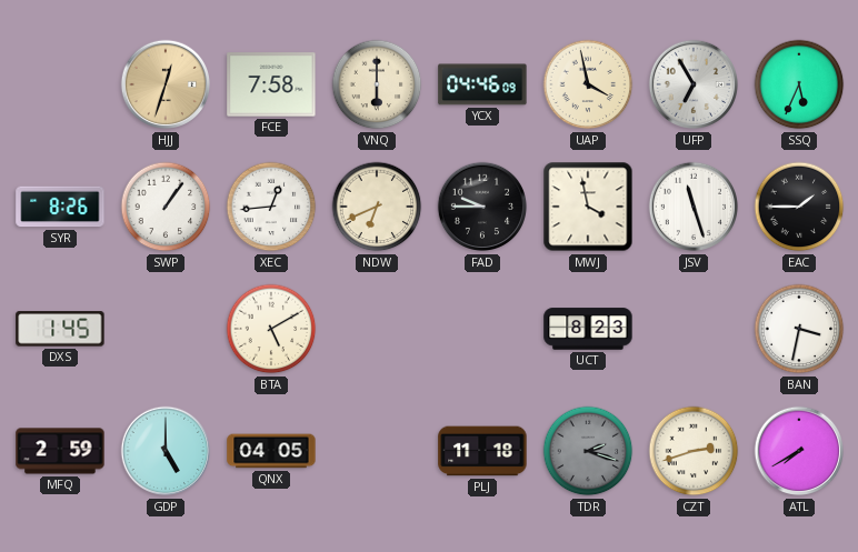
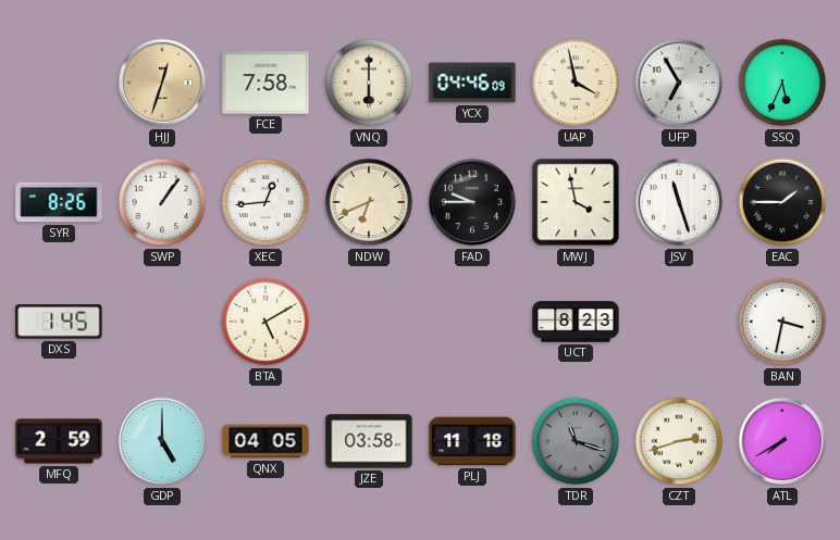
JZE: none -> 03:58
TDR: 2:18 -> 11:18
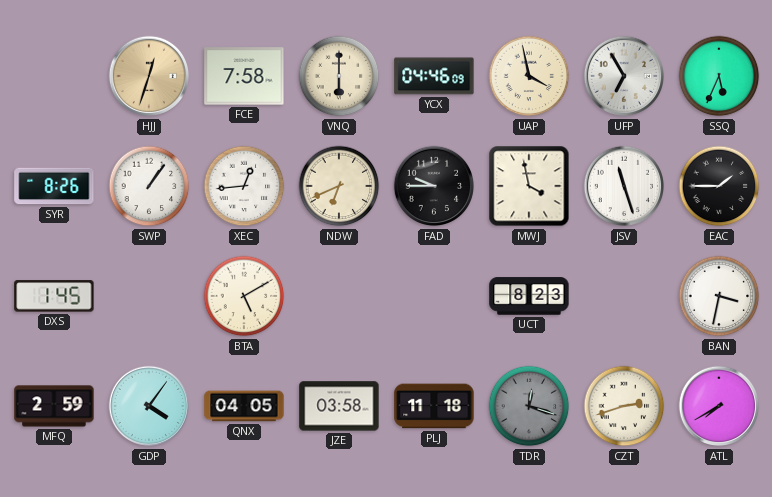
GDP: 5:00 -> 4:06
TDR: 11:18 -> 12:18
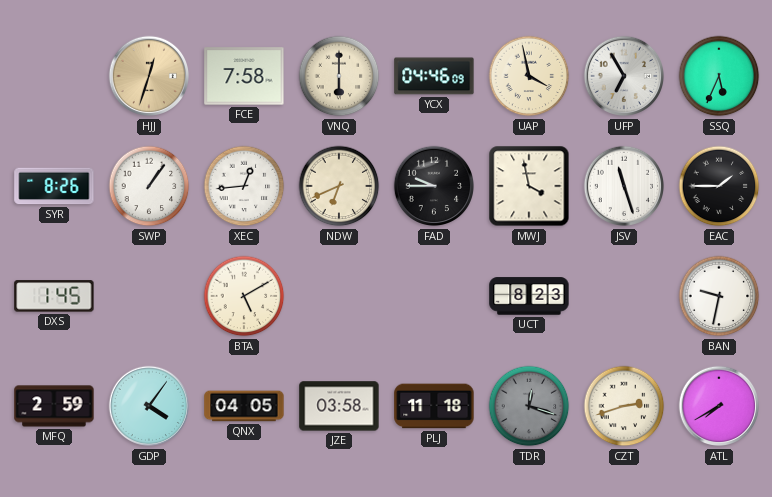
BAN: 3:32 -> 9:32
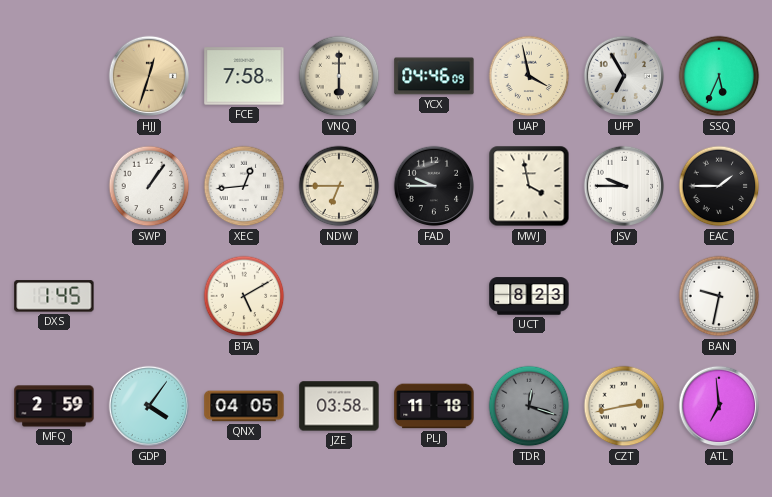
SYR: 8:26 -> none
NDW: 6:41 -> 6:45
JSV: 11:27 -> 9:45
CZT: 2:42 -> 2:43
ATL: 7:40 -> 6:59
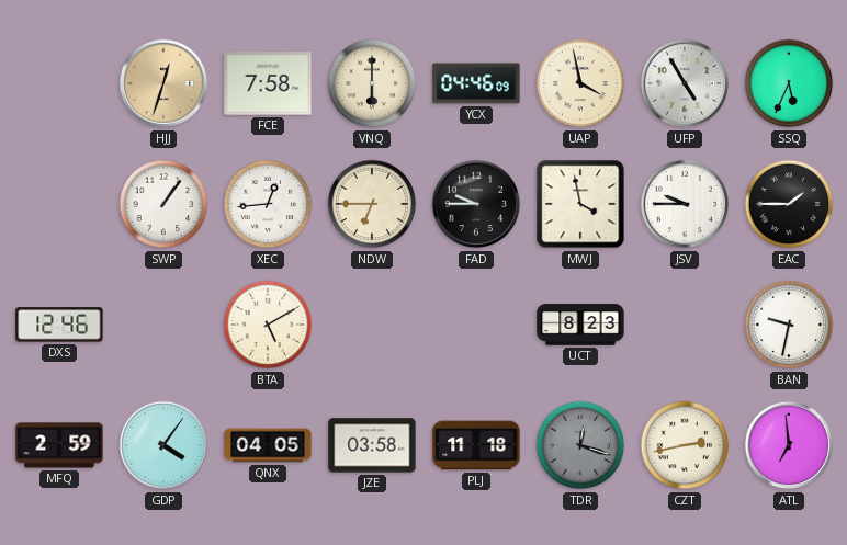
UFP: 6:55 -> 4:55
DXS: 1:45 -> 12:46
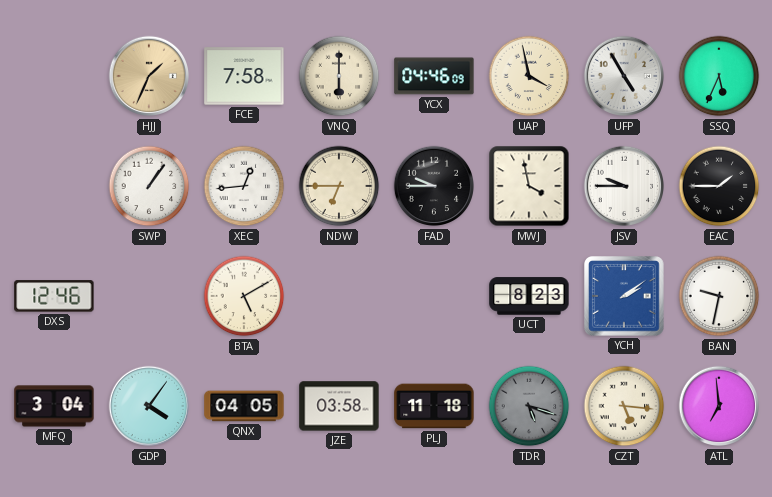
HJJ: 12:33 -> 1:34
YCH: none -> 2:09
MFQ: 2:59 -> 3:04
TDR: 12:18 -> 5:18
CZT: 2:43 -> 5:16
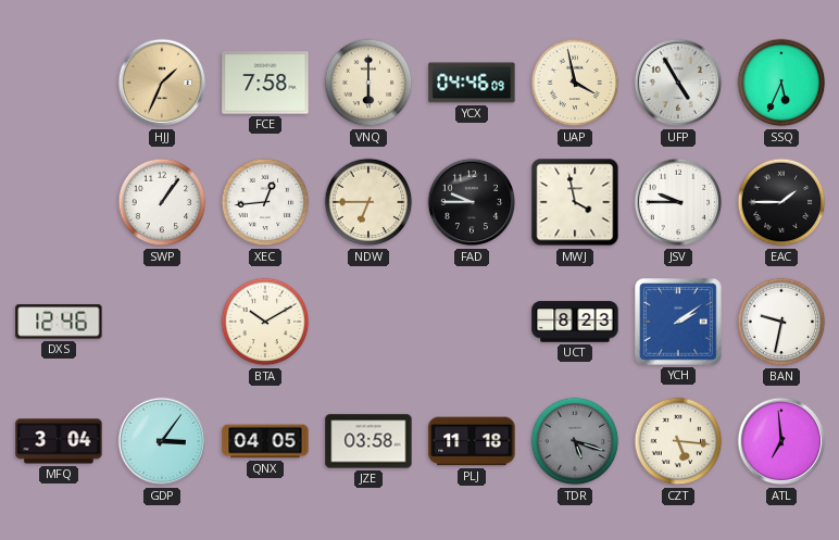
BTA: 5:10 -> 10:10
GDP: 4:06 -> 3:06
